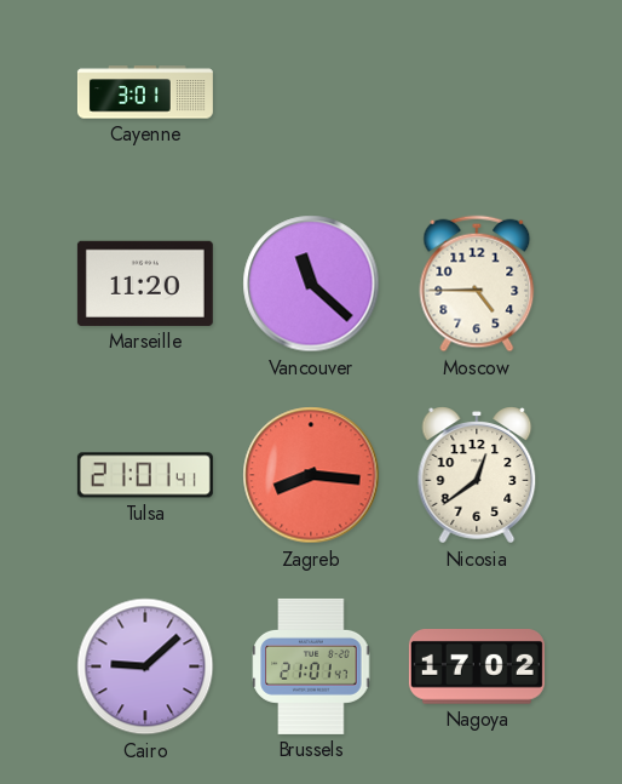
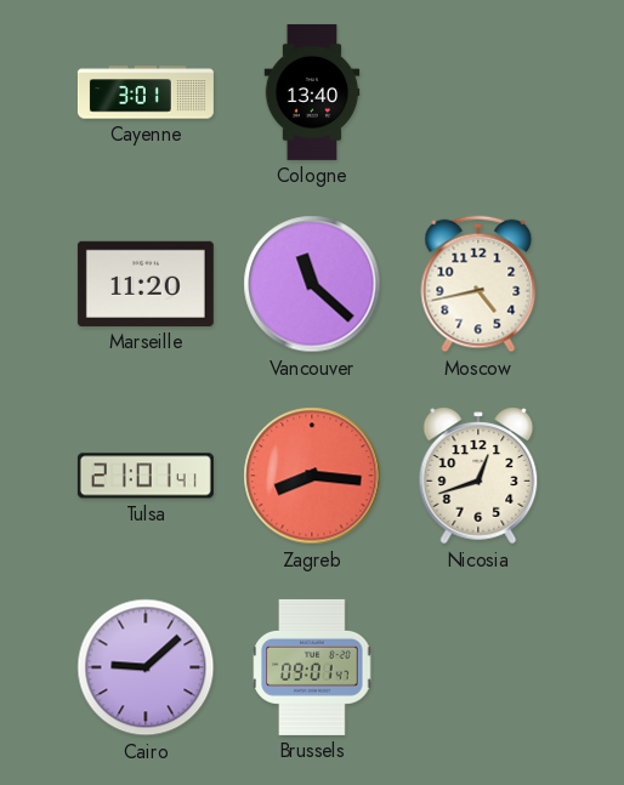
Cologne: none -> 13:40
Moscow: 4:45 -> 4:43
Nicosia: 12:39 -> 12:42
Brussels: 21:01 -> 09:01
Nagoya: 17:02 -> none
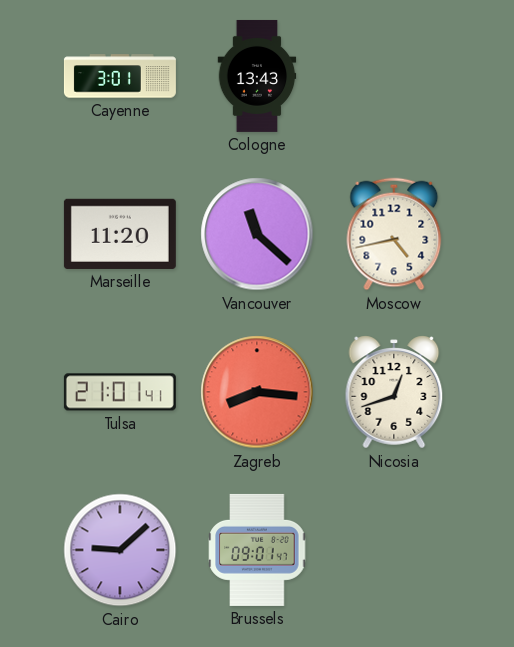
Cologne: 13:40 -> 13:43
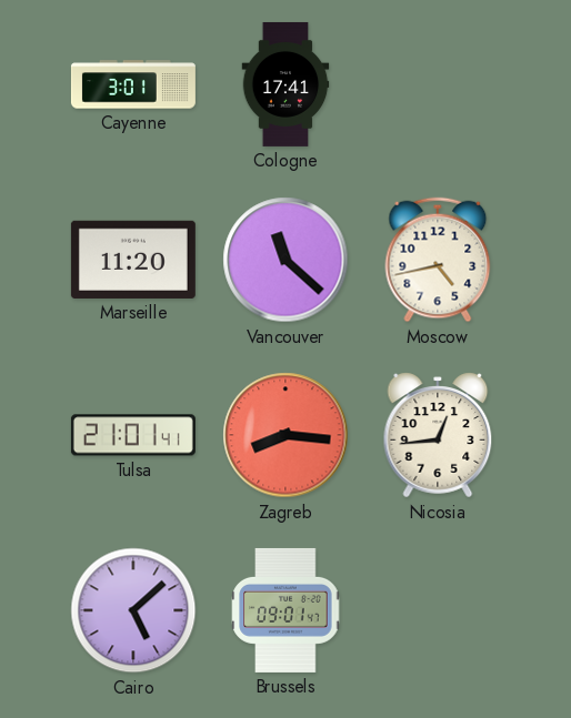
Cologne: 13:43 -> 17:41
Nicosia: 12:42 -> 12:44
Cairo: 9:08 -> 5:08
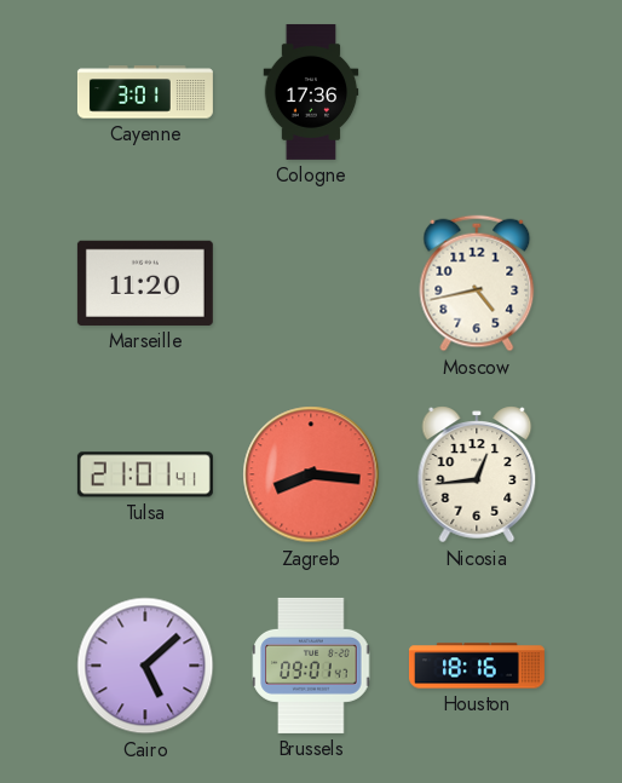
Cologne: 17:41 -> 17:36
Vancouver: 11:22 -> none
Houston: none -> 18:16
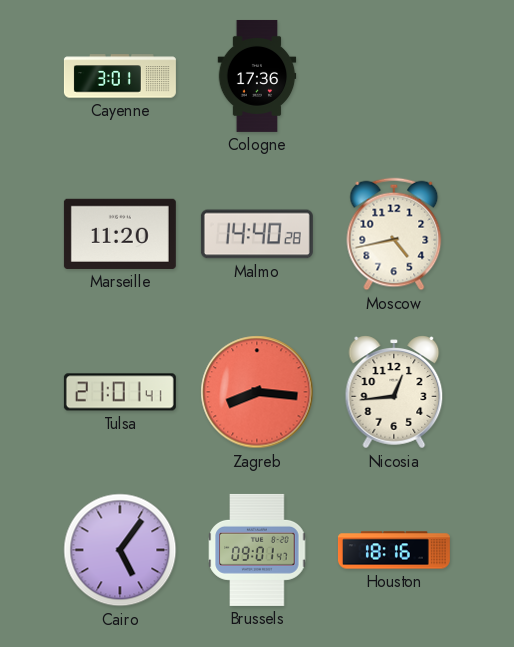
Malmo: none -> 14:40
Cairo: 5:08 -> 5:06
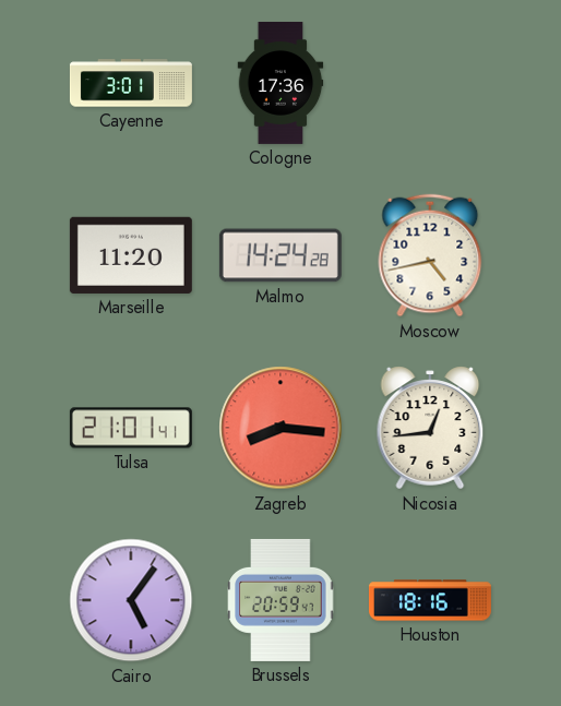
Malmo: 14:40 -> 14:24
Brussels: 09:01 -> 20:59
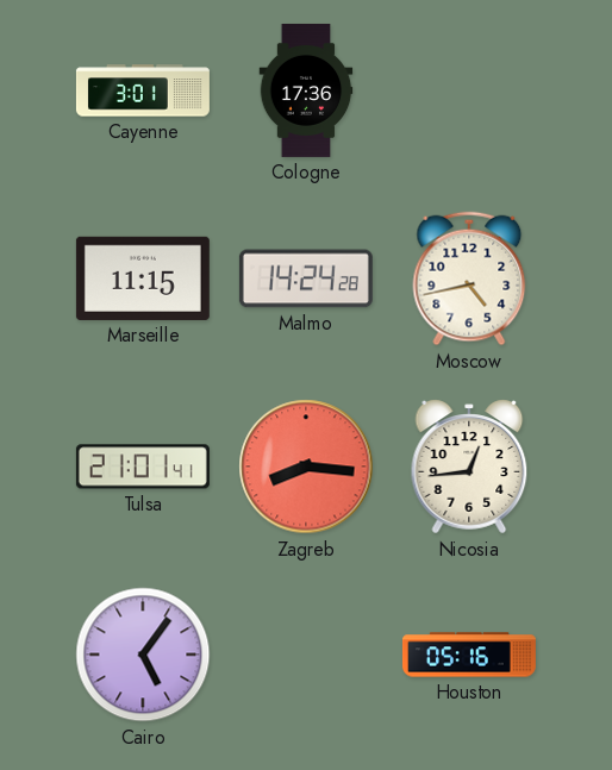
Marseille: 11:20 -> 11:15
Brussels: 20:59 -> none
Houston: 18:16 -> 05:16
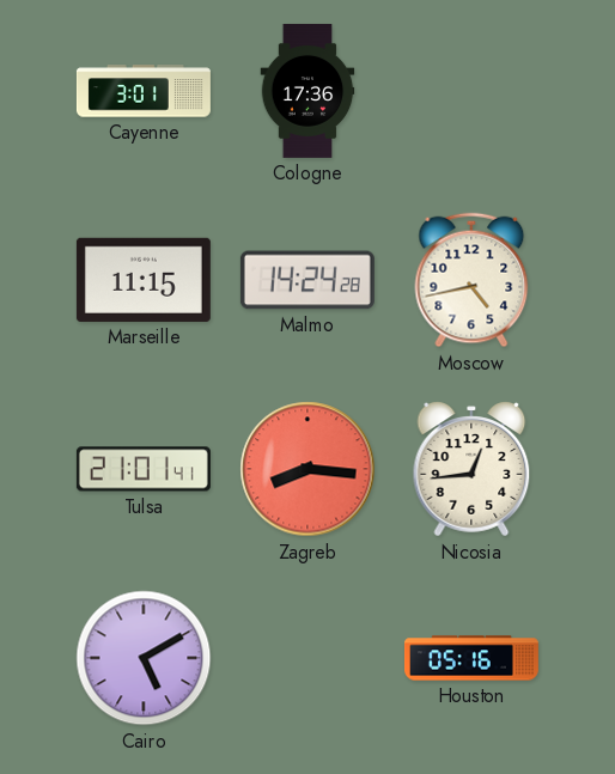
Cairo: 5:06 -> 5:10
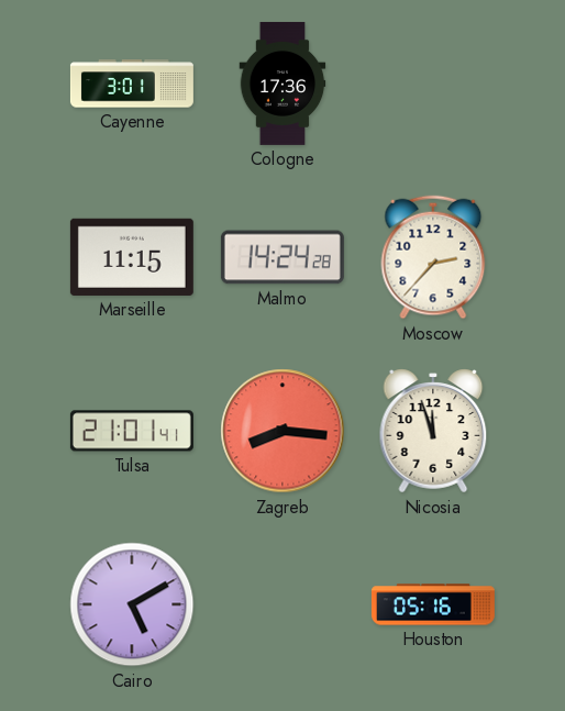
Moscow: 4:43 -> 2:37
Nicosia: 12:44 -> 11:57
